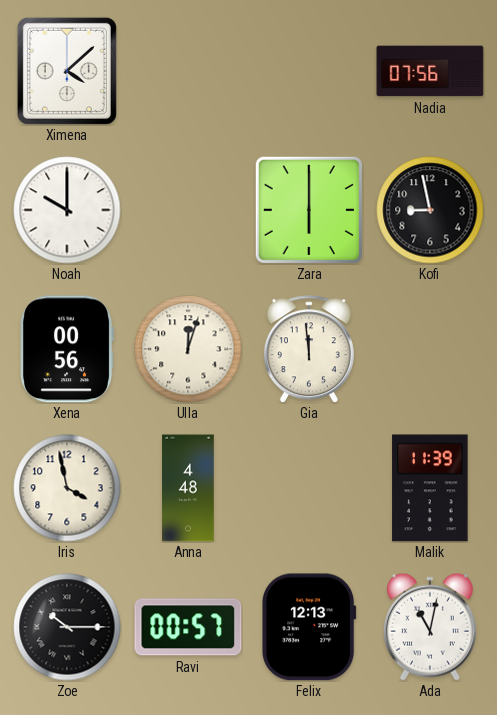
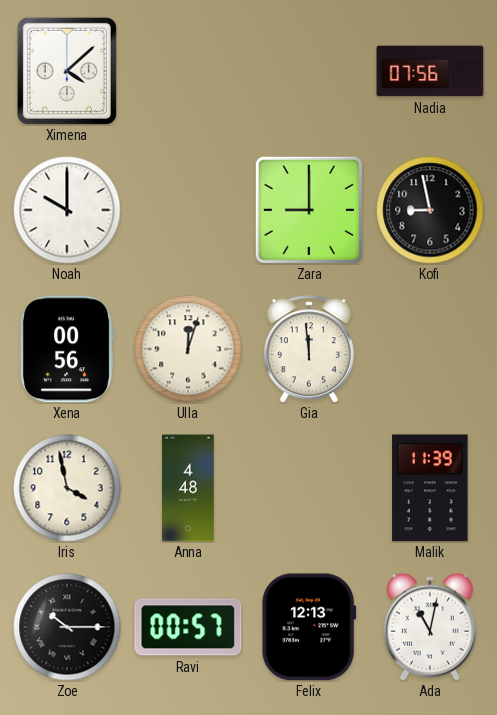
Zara: 6:00 -> 9:00
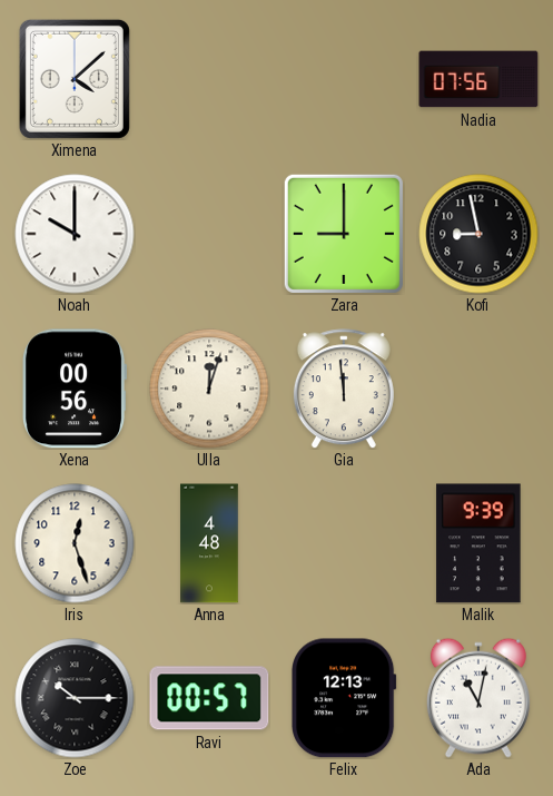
Iris: 3:58 -> 12:27
Malik: 11:39 -> 9:39
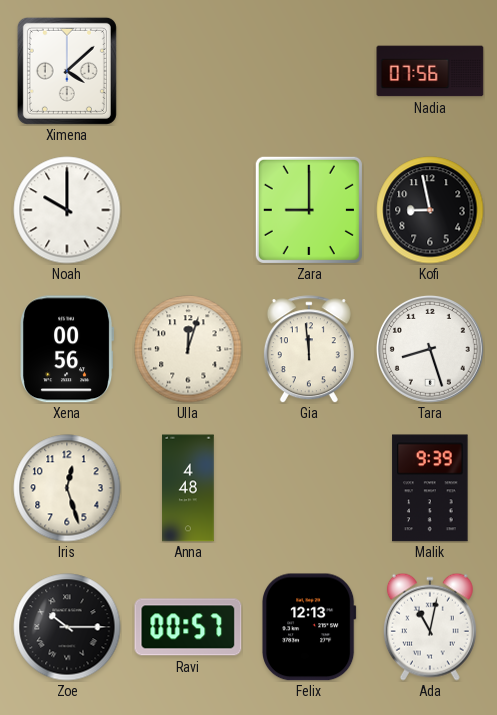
Tara: none -> 8:27
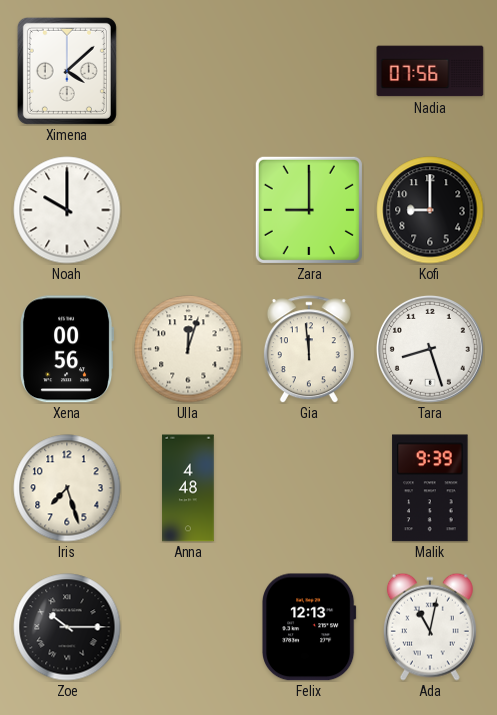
Kofi: 8:58 -> 9:00
Iris: 12:27 -> 7:27
Ravi: 00:57 -> none
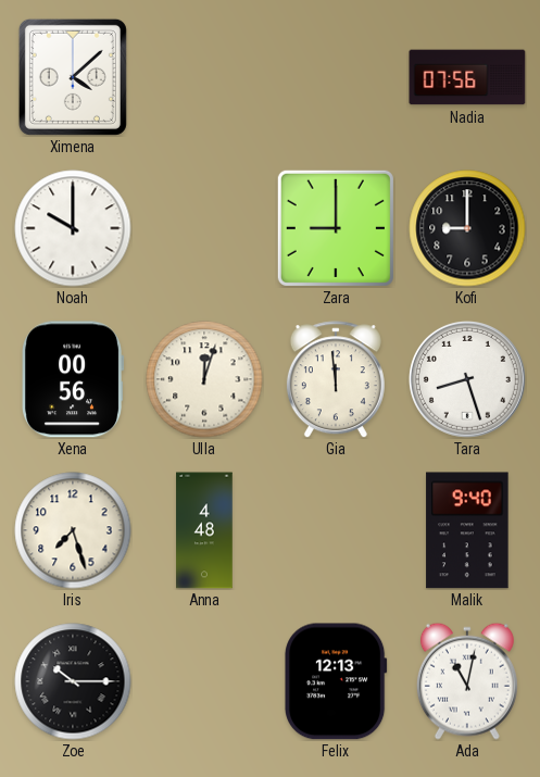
Malik: 9:39 -> 9:40
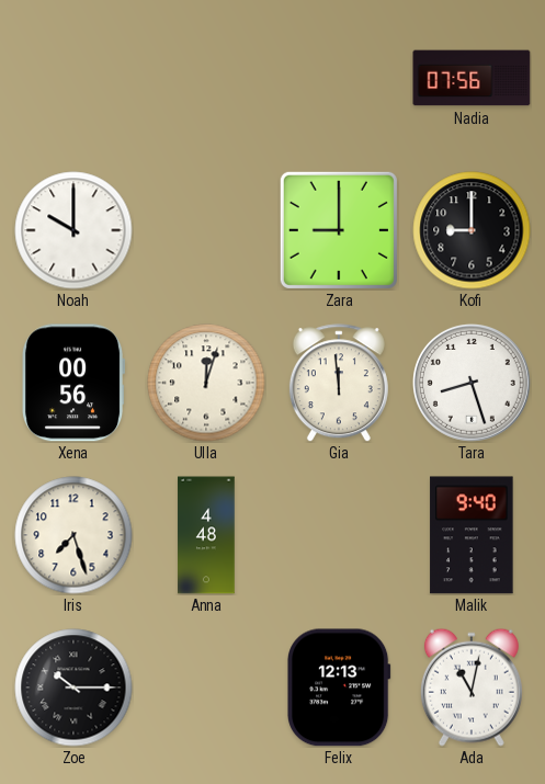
Ximena: 4:08 -> none
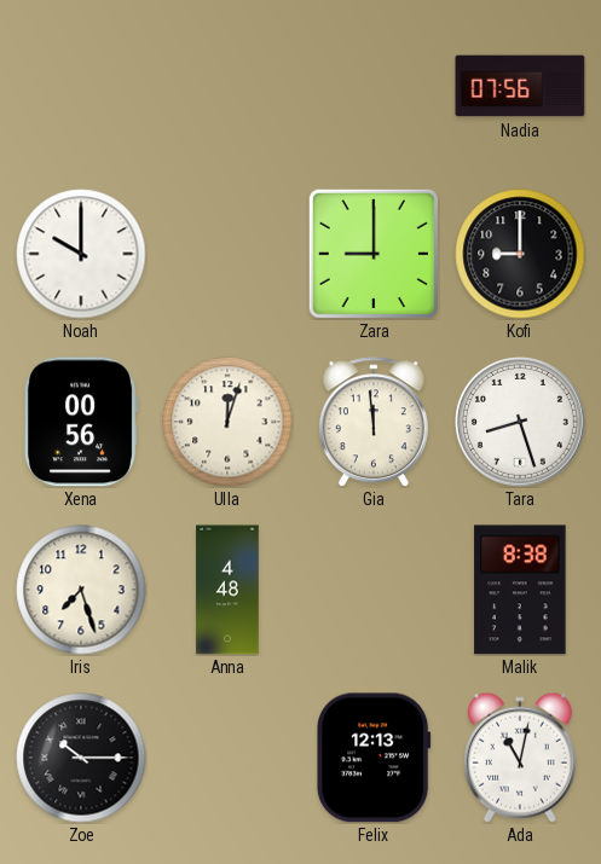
Malik: 9:40 -> 8:38
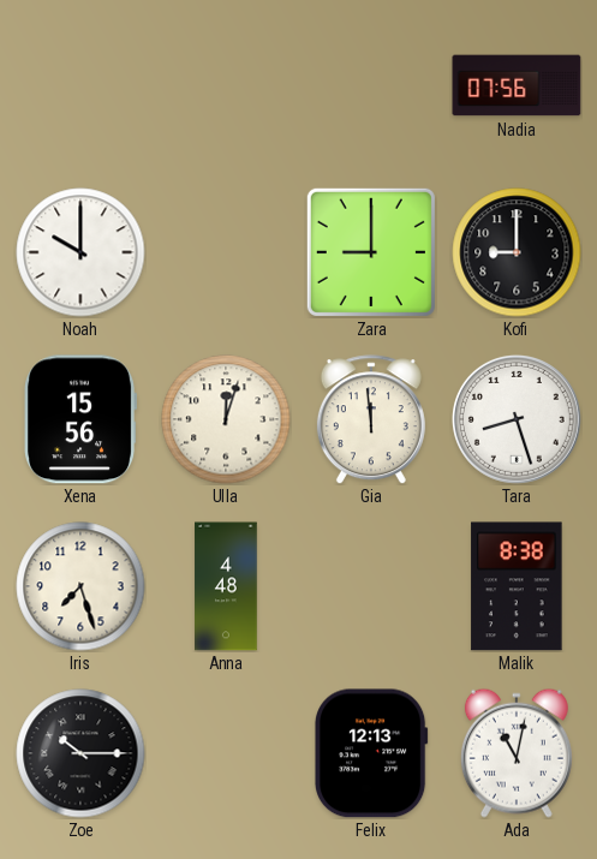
Xena: 00:56 -> 15:56
